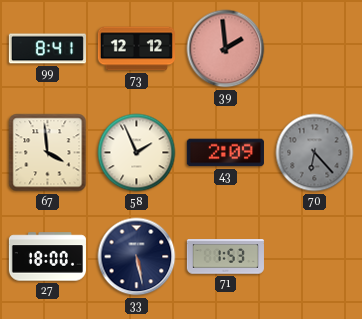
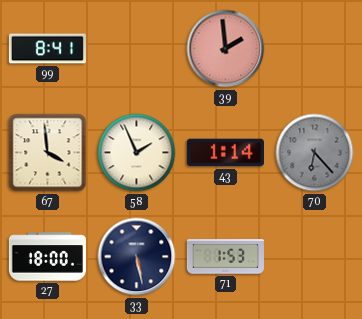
73: 12:12 -> none
43: 2:09 -> 1:14
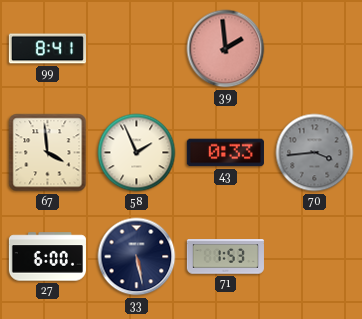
43: 1:14 -> 0:33
70: 6:23 -> 3:44
27: 18:00 -> 6:00
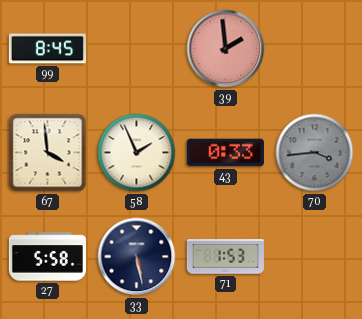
99: 8:41 -> 8:45
27: 6:00 -> 5:58
